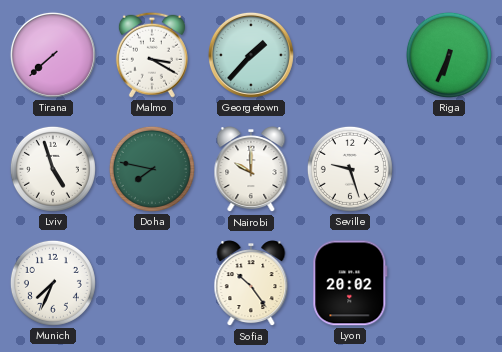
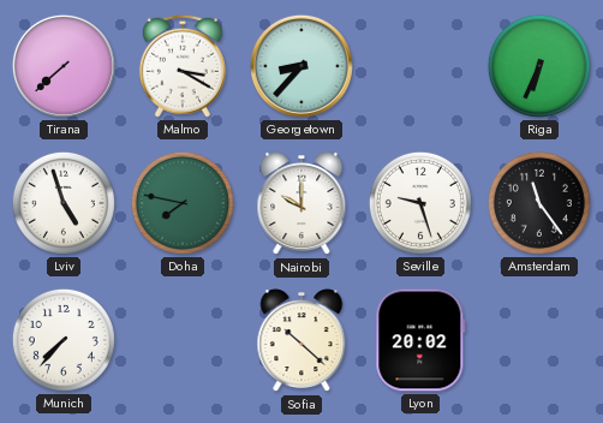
Georgetown: 1:37 -> 8:37
Amsterdam: none -> 11:24
Munich: 7:34 -> 7:37
Sofia: 10:24 -> 10:22
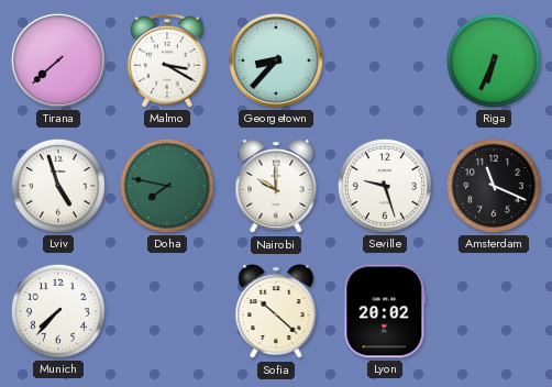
Amsterdam: 11:24 -> 11:19
